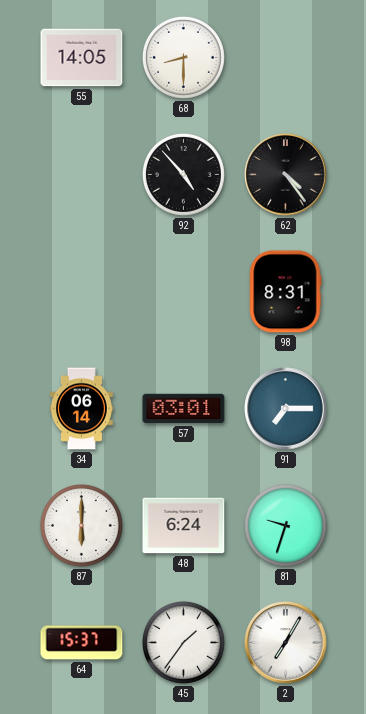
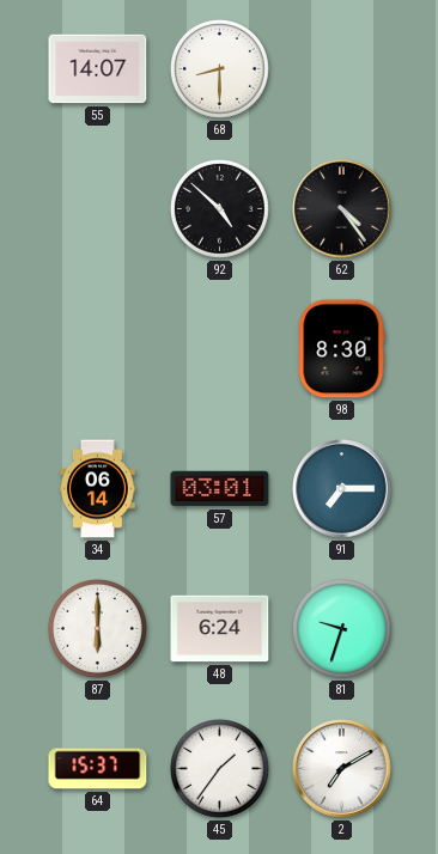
55: 14:05 -> 14:07
92: 4:53 -> 4:52
98: 8:31 -> 8:30
2: 7:05 -> 7:10
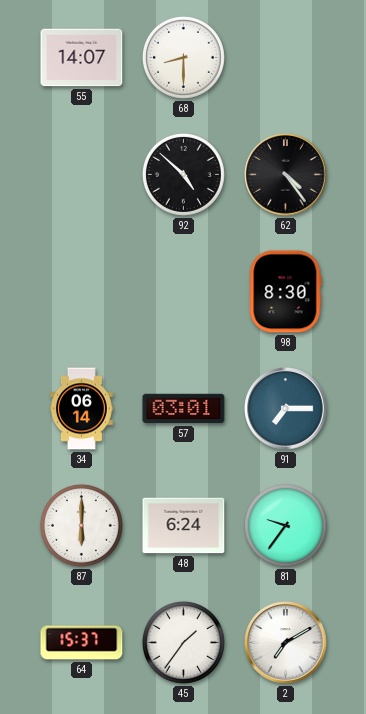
81: 9:33 -> 9:36
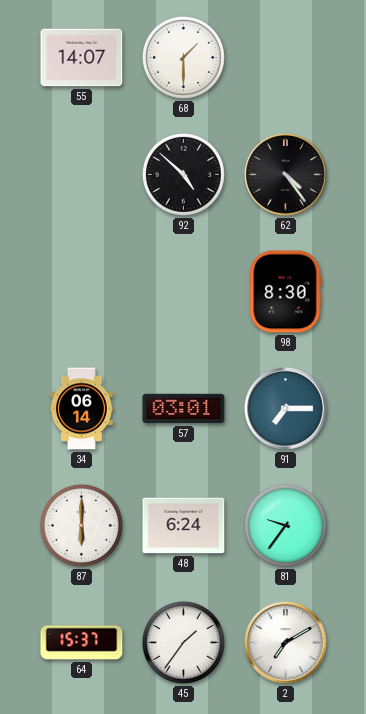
68: 8:30 -> 1:30
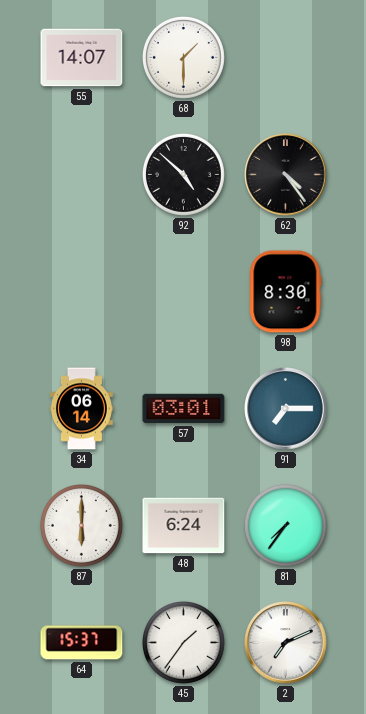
81: 9:36 -> 7:36
2: 7:10 -> 7:11
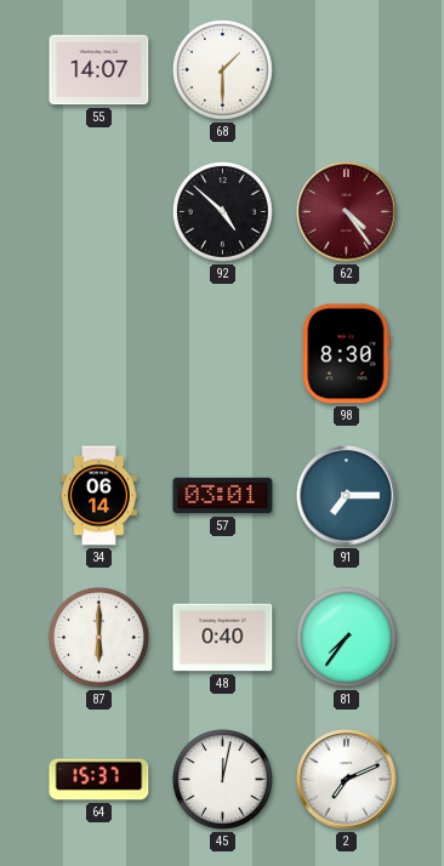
62 dial: black -> burgundy
48: 6:24 -> 0:40
45: 1:36 -> 12:02
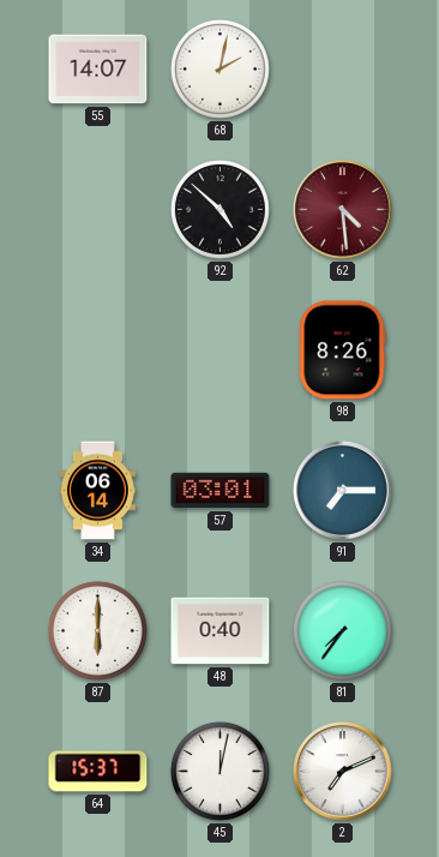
68: 1:30 -> 2:02
62: 4:24 -> 4:29
98: 8:30 -> 8:26
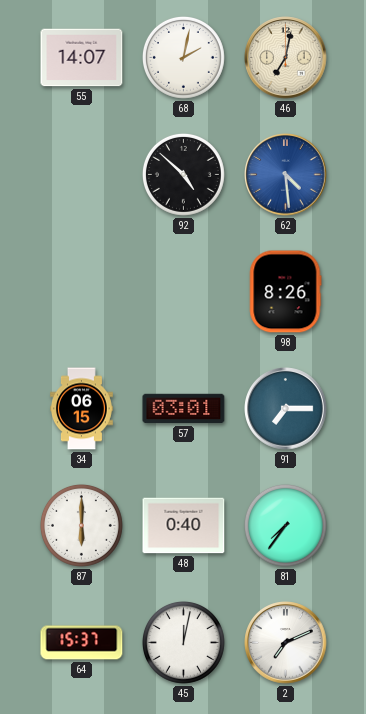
46: none -> 7:02
62 dial: burgundy -> blue
34: 06:14 -> 06:15
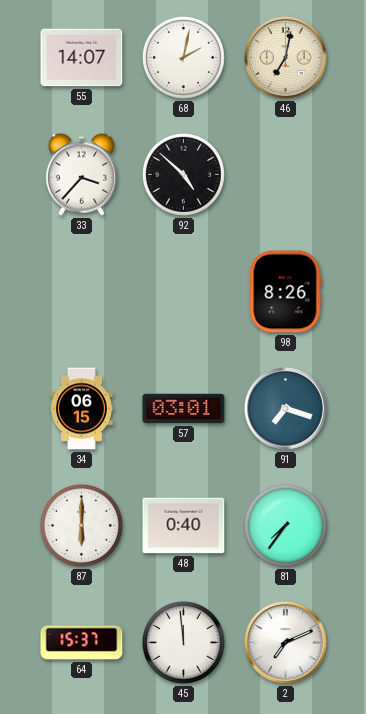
33: none -> 3:37
62: 4:29 -> none
91: 7:15 -> 7:18
45: 12:02 -> 11:59
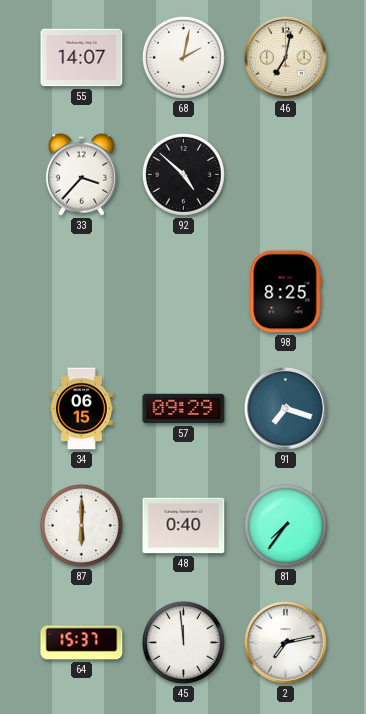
98: 8:26 -> 8:25
57: 03:01 -> 09:29
2: 7:11 -> 7:13
